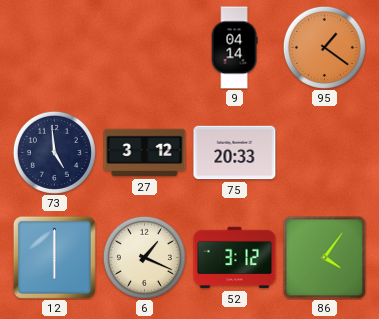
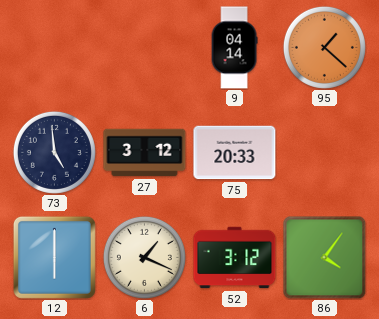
95: 1:21 -> 1:22
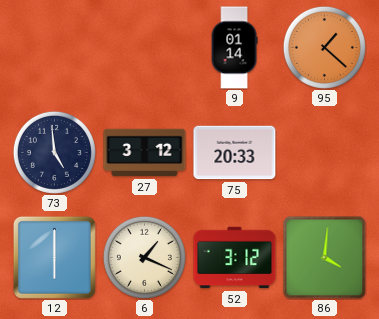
9: 04:14 -> 01:14
86: 4:06 -> 4:01
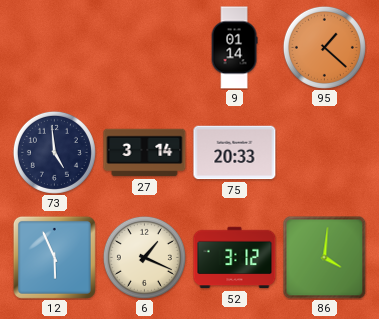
27: 3:12 -> 3:14
12: 6:00 -> 5:56
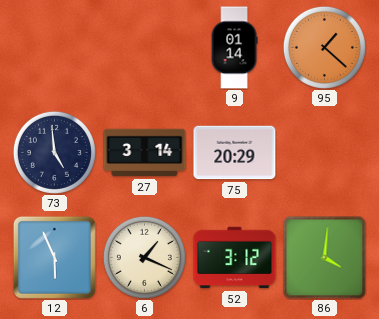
75: 20:33 -> 20:29
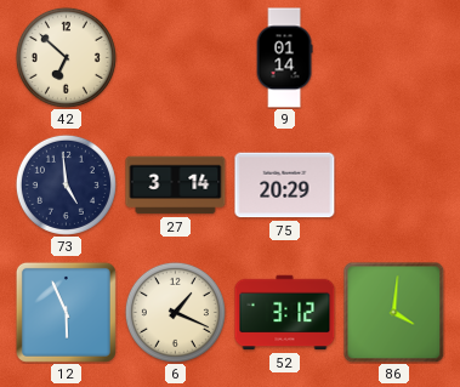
42: none -> 6:52
95: 1:22 -> none
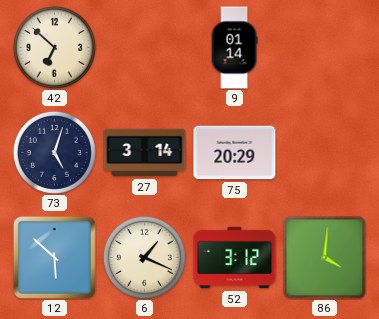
73: 4:59 -> 5:03
12: 5:56 -> 5:52
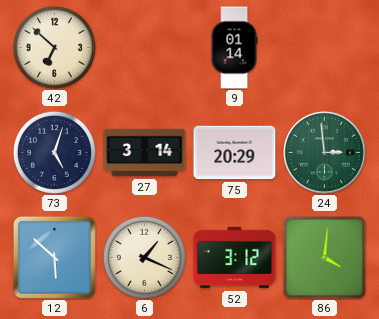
24: none -> 2:59
